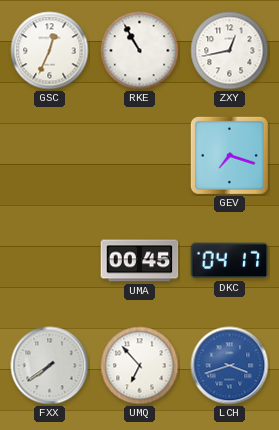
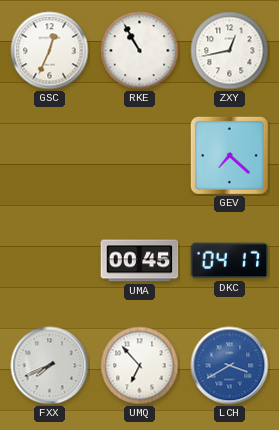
GEV: 7:18 -> 7:22
FXX: 7:39 -> 7:41
LCH: 3:42 -> 3:40
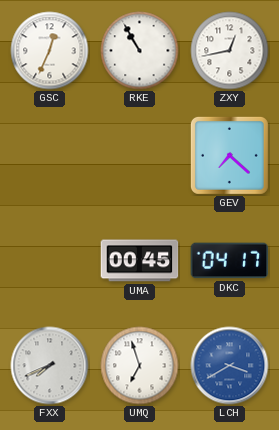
UMQ: 6:53 -> 6:57
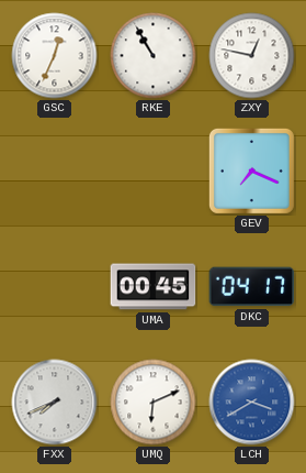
ZXY: 12:43 -> 12:47
GEV: 7:22 -> 7:19
UMQ: 6:57 -> 6:11
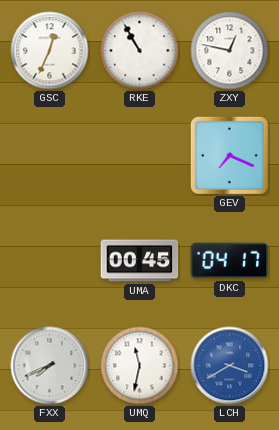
UMQ: 6:11 -> 11:32
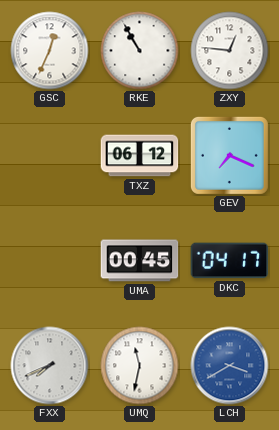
ZXY: 12:47 -> 12:46
TXZ: none -> 06:12
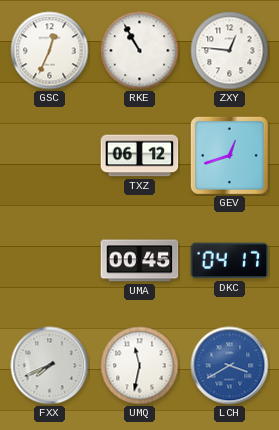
GEV: 7:19 -> 12:42
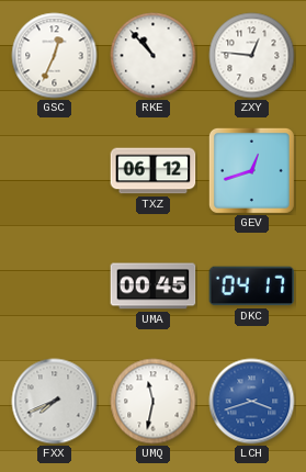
RKE: 10:55 -> 10:53
LCH: 3:40 -> 3:42
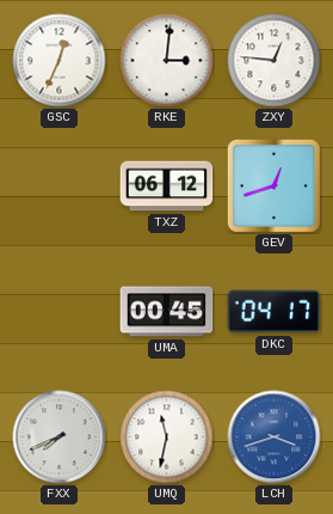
RKE: 10:53 -> 3:01
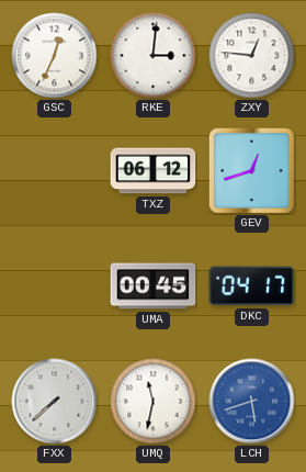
FXX: 7:41 -> 7:38
LCH: 3:42 -> 5:42
